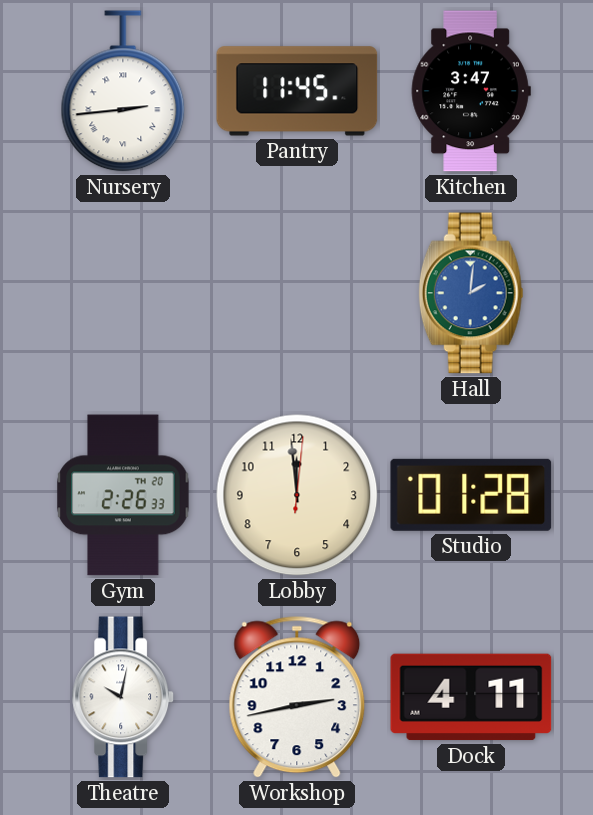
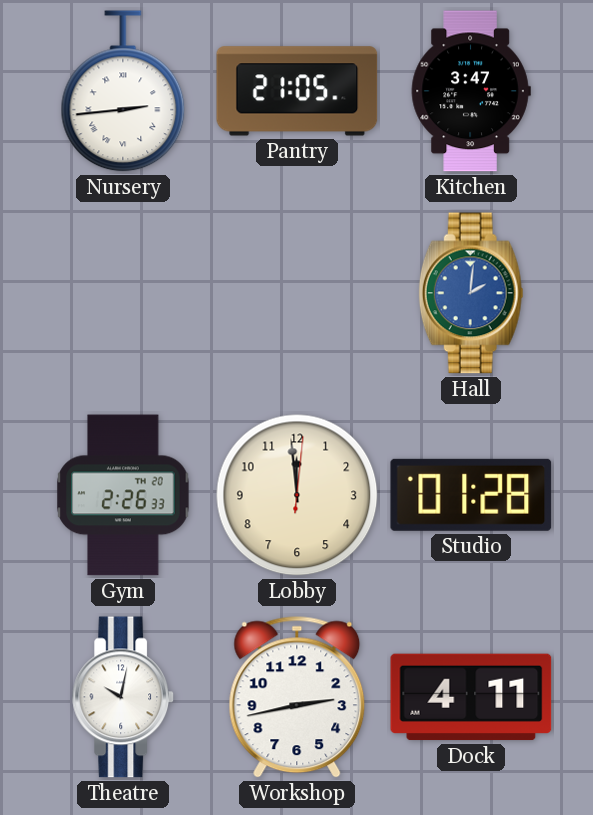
Pantry: 11:45 -> 21:05
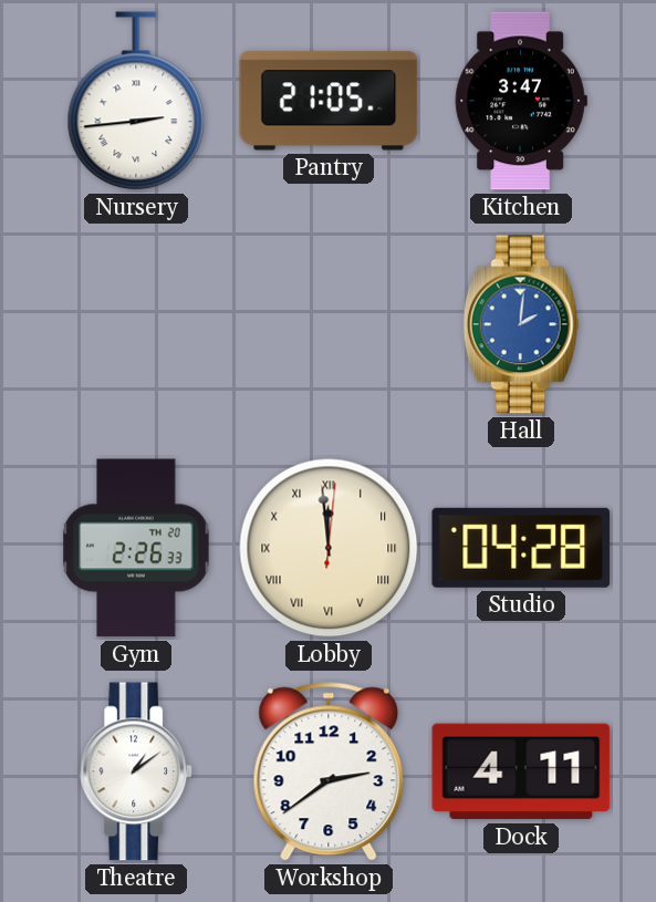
Lobby numerals: Arabic -> Roman
Studio: 01:28 -> 04:28
Theatre: 10:02 -> 1:09
Workshop: 2:43 -> 2:39
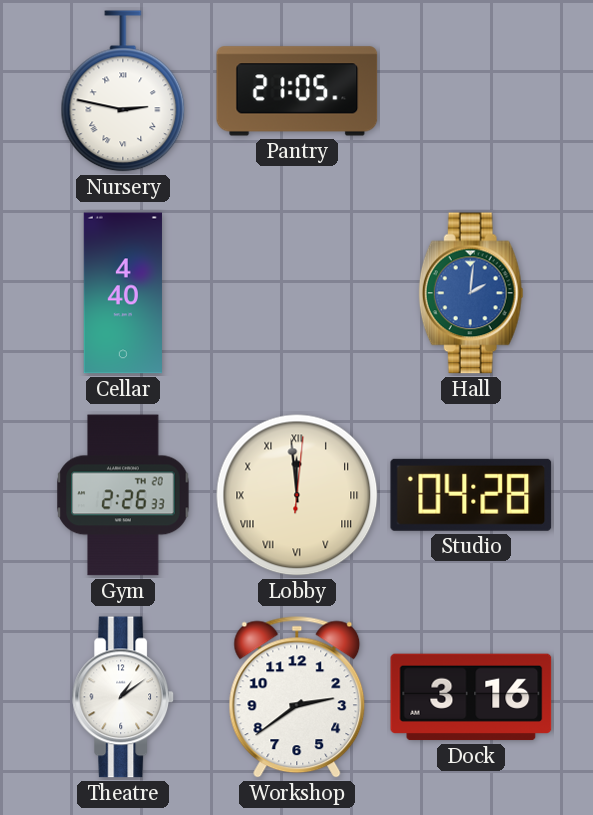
Nursery: 2:44 -> 2:47
Kitchen: 3:47 -> none
Cellar: none -> 4:40
Dock: 4:11 -> 3:16
